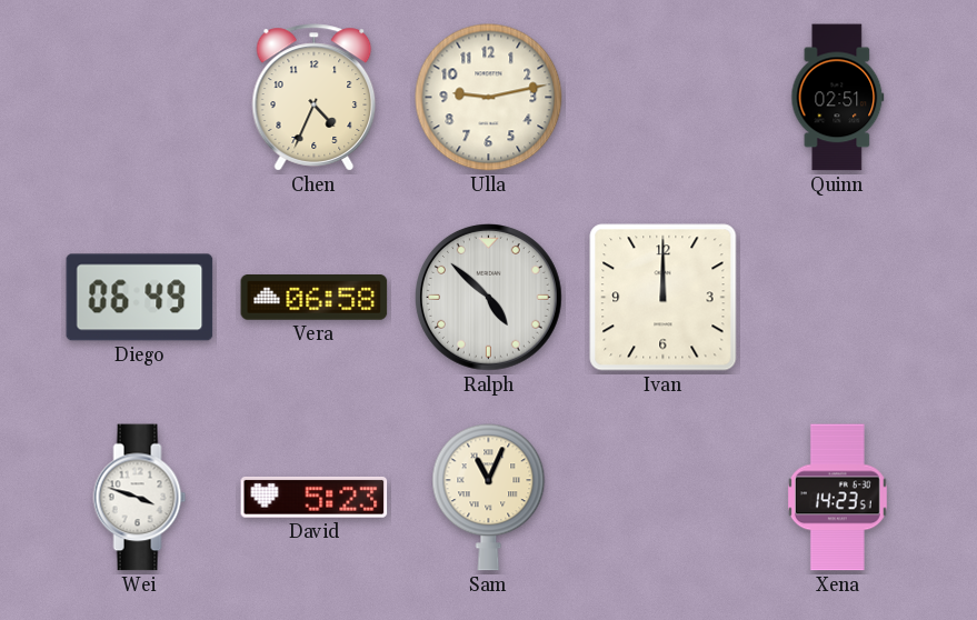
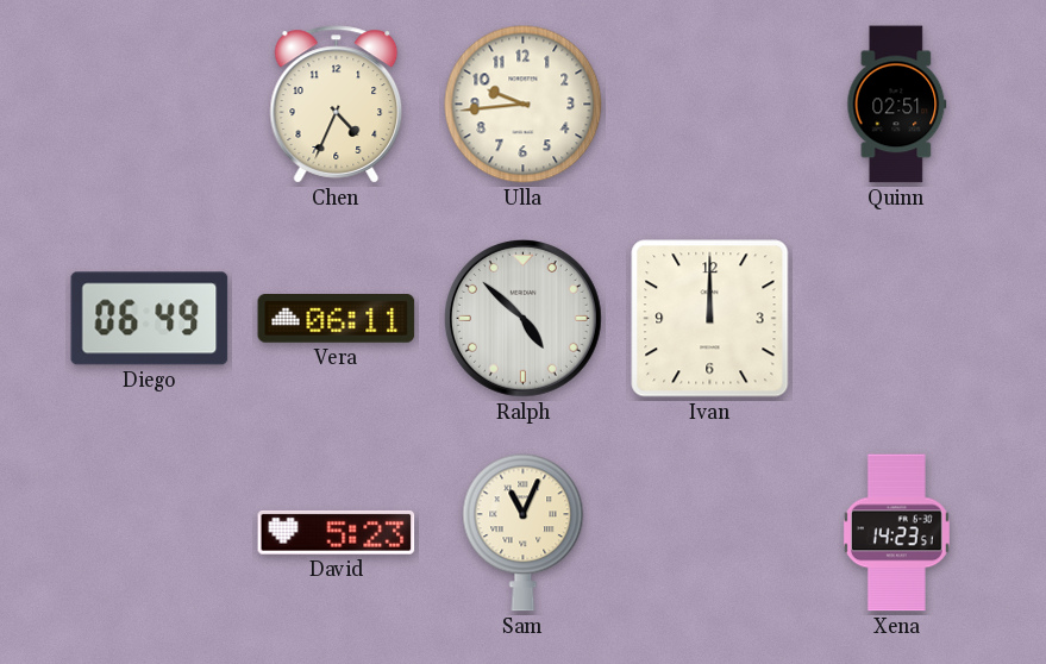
Ulla: 9:13 -> 9:44
Vera: 06:58 -> 06:11
Wei: 3:48 -> none
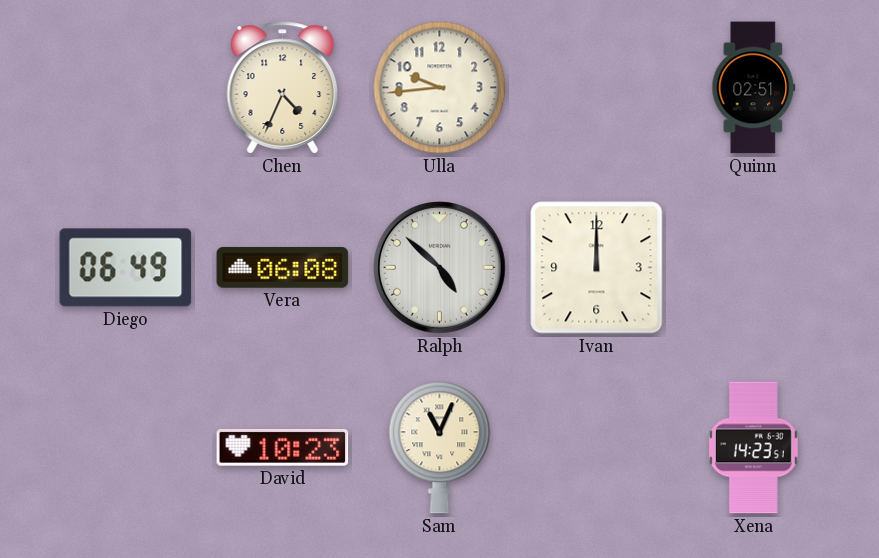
Vera: 06:11 -> 06:08
David: 5:23 -> 10:23
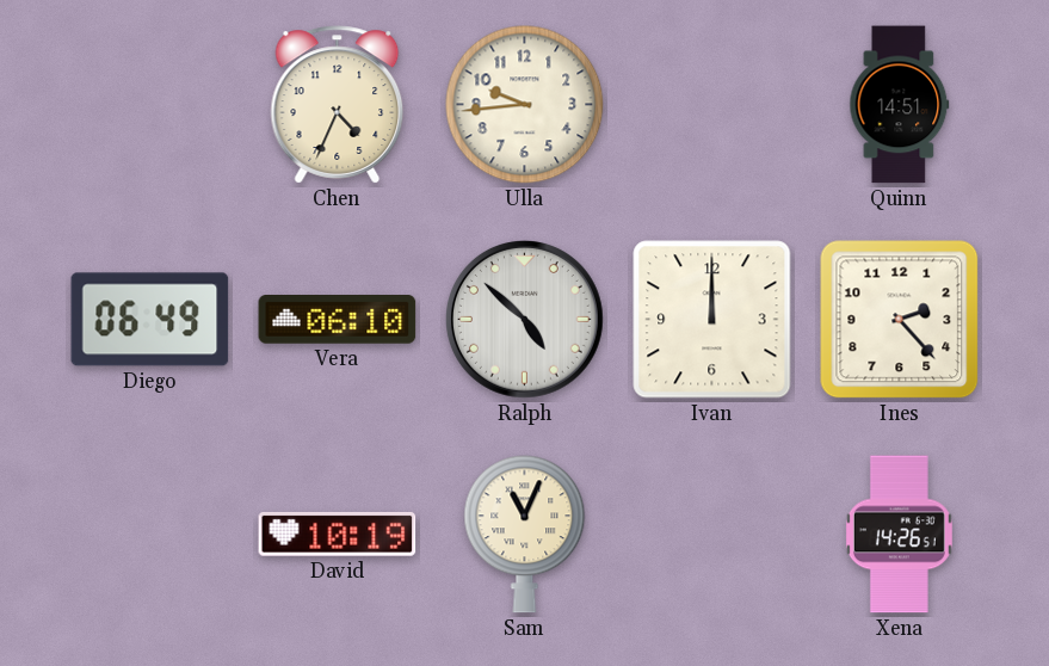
Quinn: 02:51 -> 14:51
Vera: 06:08 -> 06:10
Ines: none -> 2:23
David: 10:23 -> 10:19
Xena: 14:23 -> 14:26
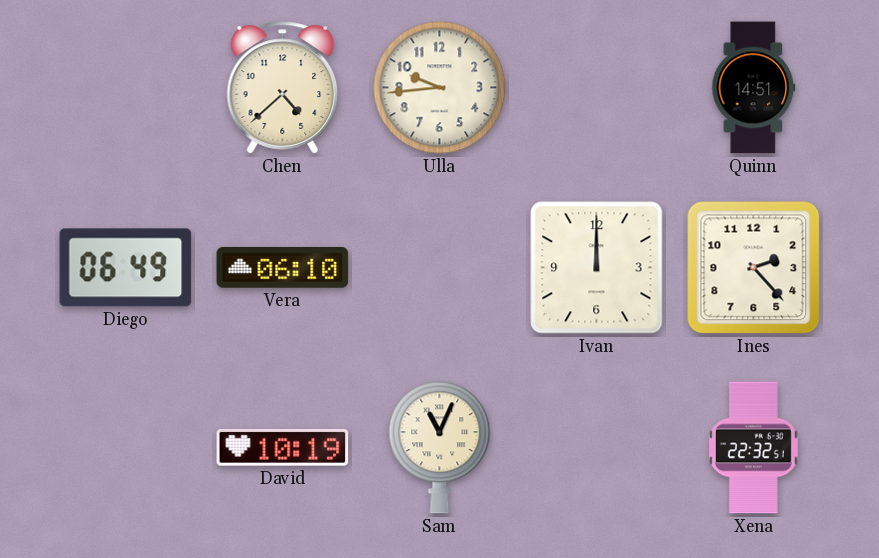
Chen: 4:34 -> 4:38
Ralph: 4:52 -> none
Xena: 14:26 -> 22:32
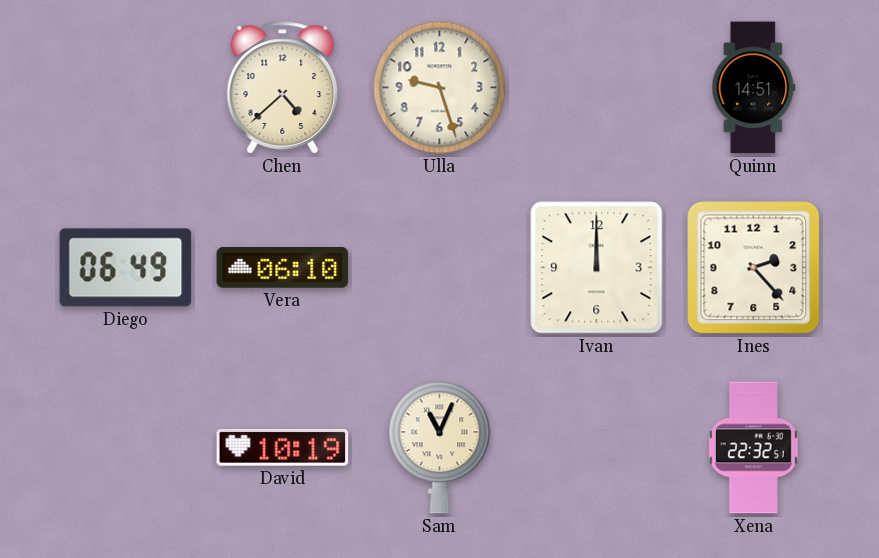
Ulla: 9:44 -> 9:27
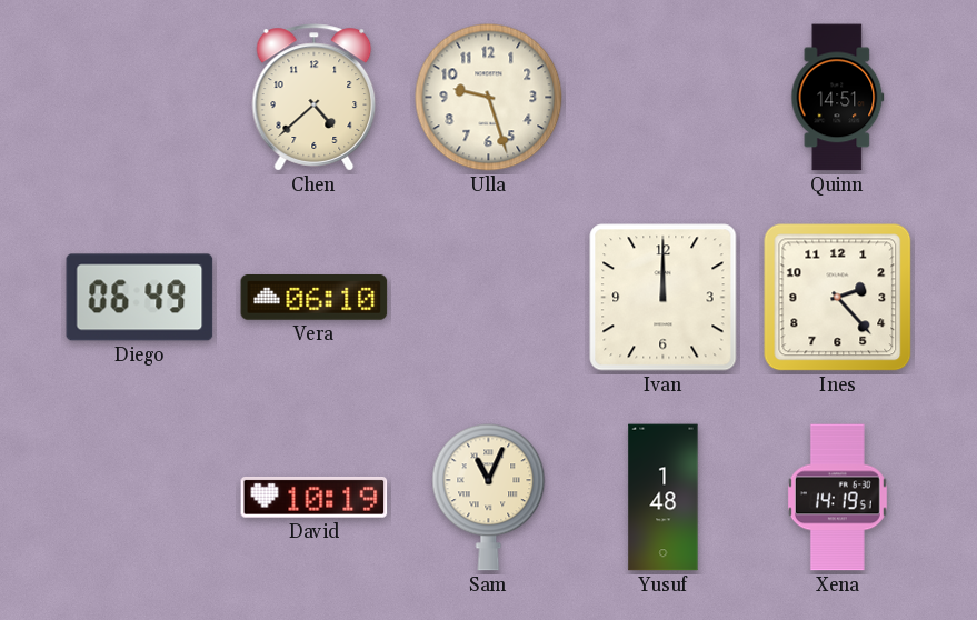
Yusuf: none -> 1:48
Xena: 22:32 -> 14:19
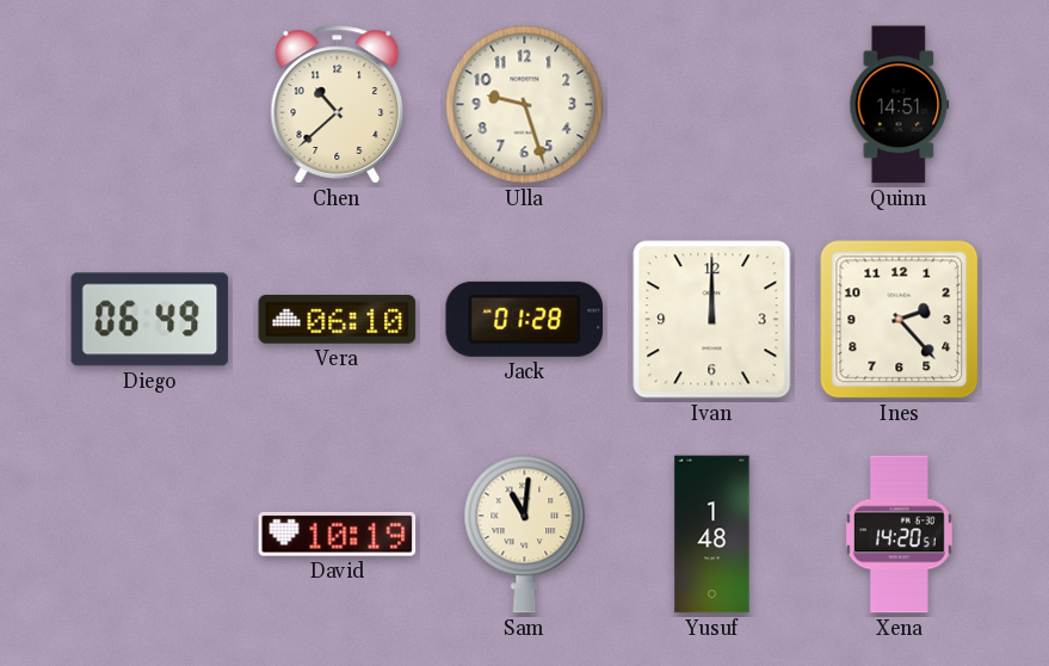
Chen: 4:38 -> 10:38
Jack: none -> 01:28
Sam: 11:04 -> 11:01
Xena: 14:19 -> 14:20
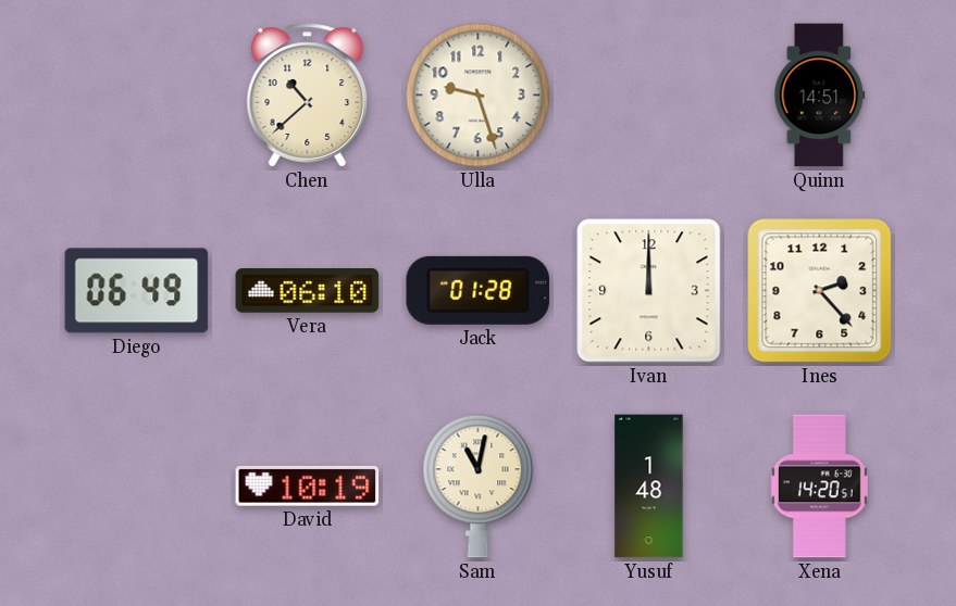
Sam: 11:01 -> 11:02
